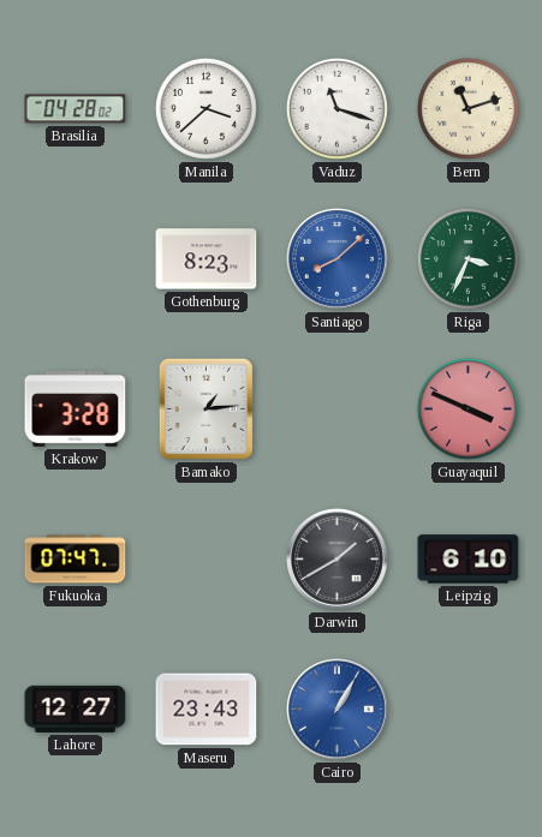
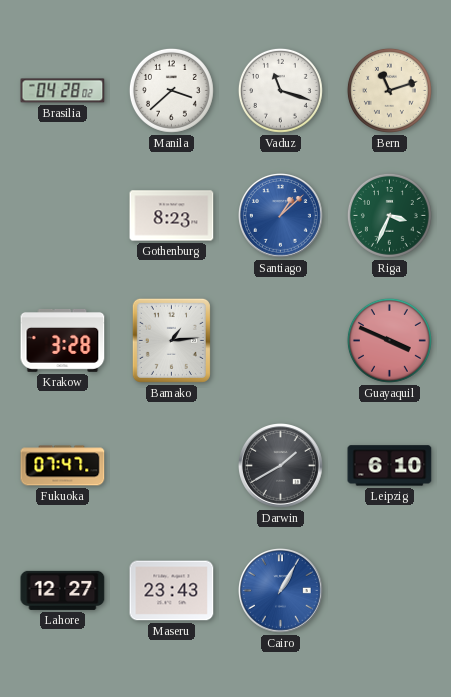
Santiago: 8:08 -> 1:08
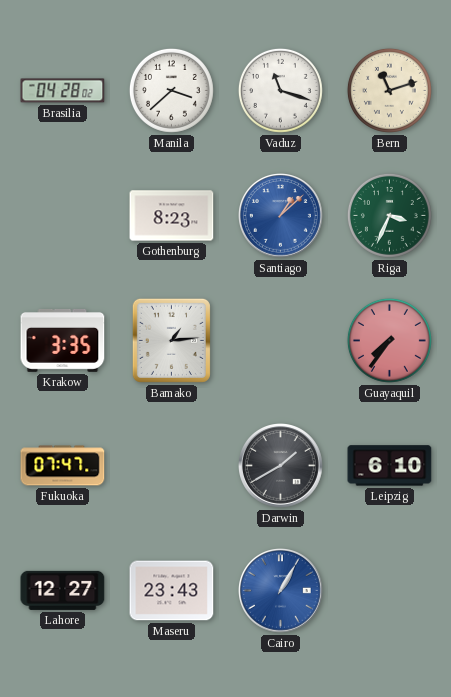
Krakow: 3:28 -> 3:35
Guayaquil: 3:49 -> 7:36
